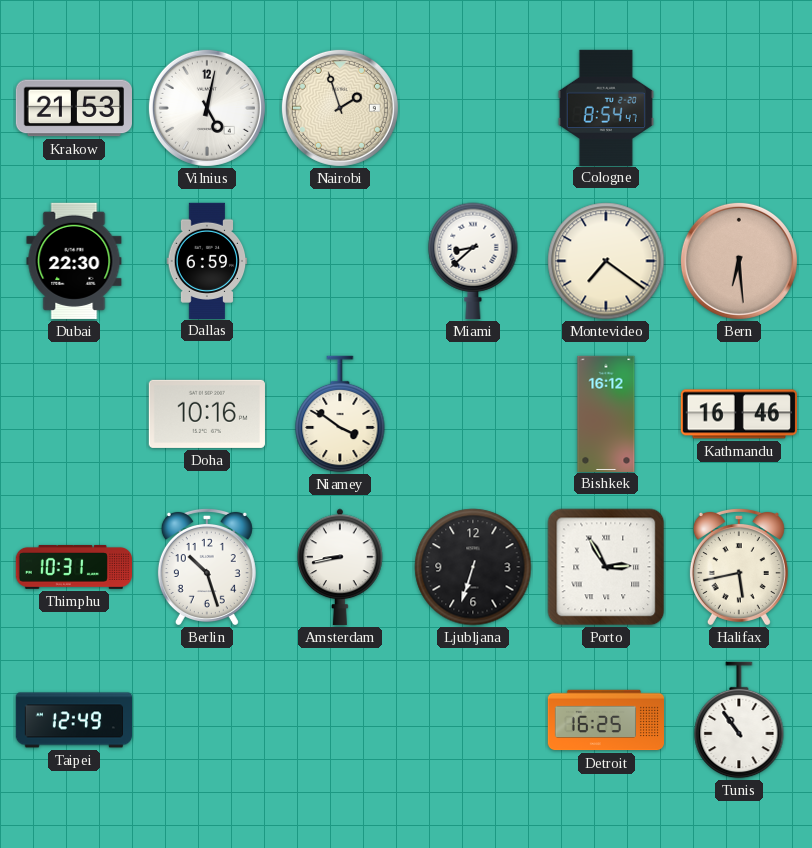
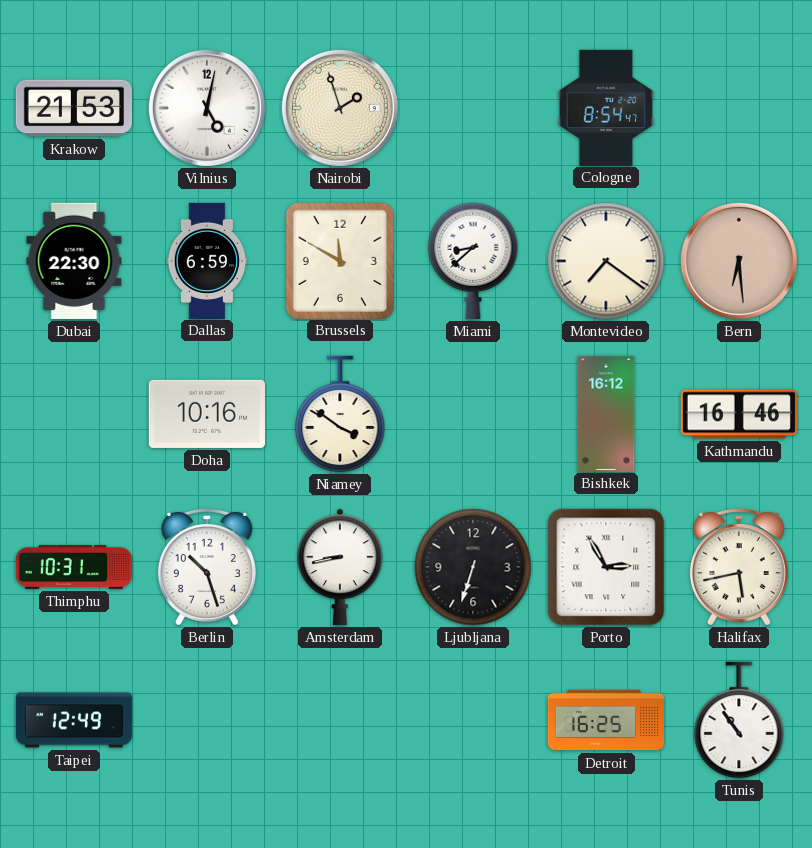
Brussels: none -> 11:50
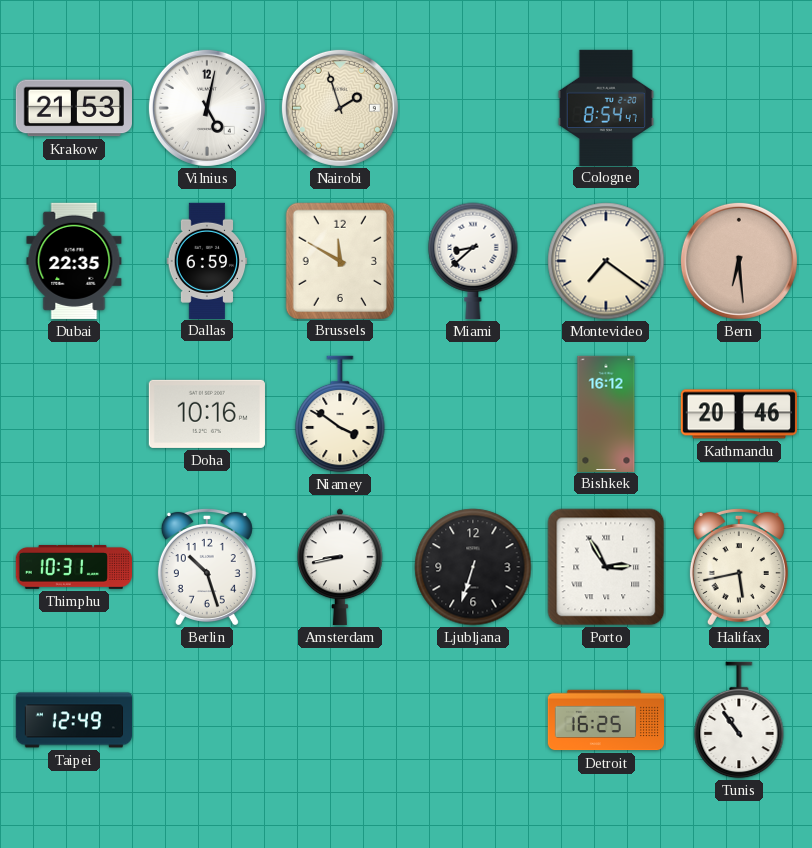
Dubai: 22:30 -> 22:35
Kathmandu: 16:46 -> 20:46
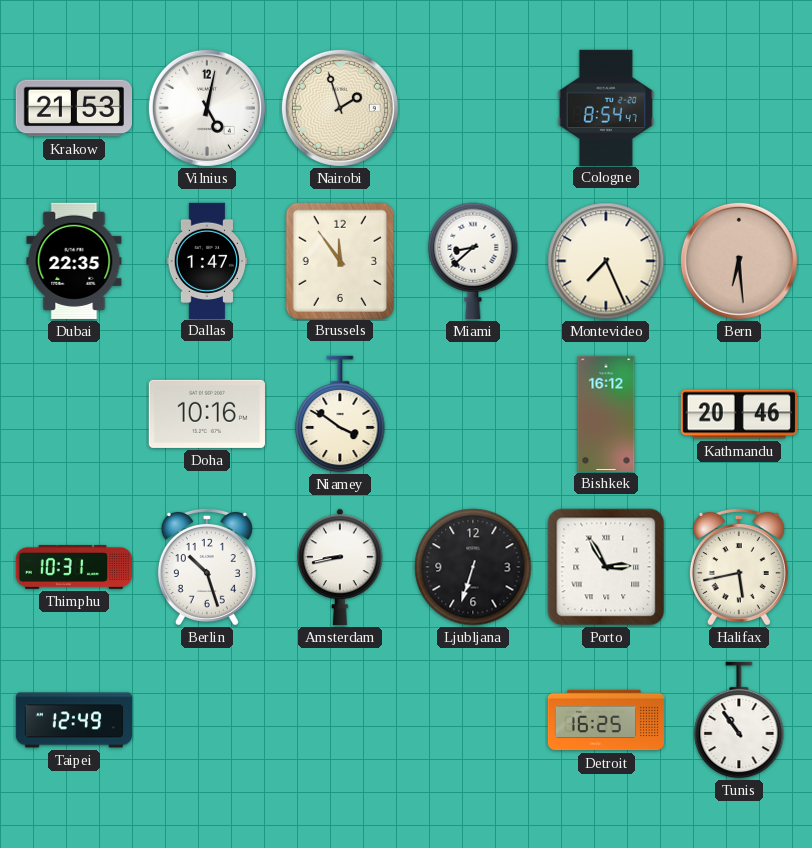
Dallas: 6:59 -> 1:47
Brussels: 11:50 -> 11:54
Montevideo: 7:21 -> 7:26
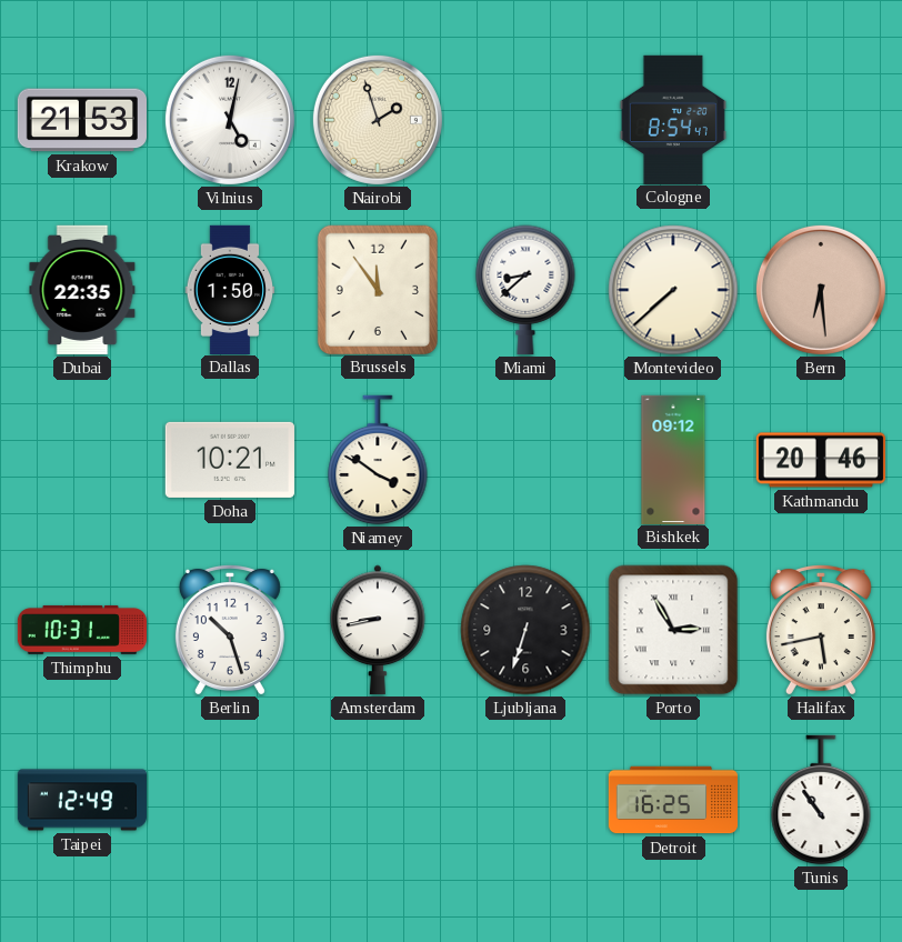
Dallas: 1:47 -> 1:50
Montevideo: 7:26 -> 7:38
Doha: 10:16 -> 10:21
Bishkek: 16:12 -> 09:12
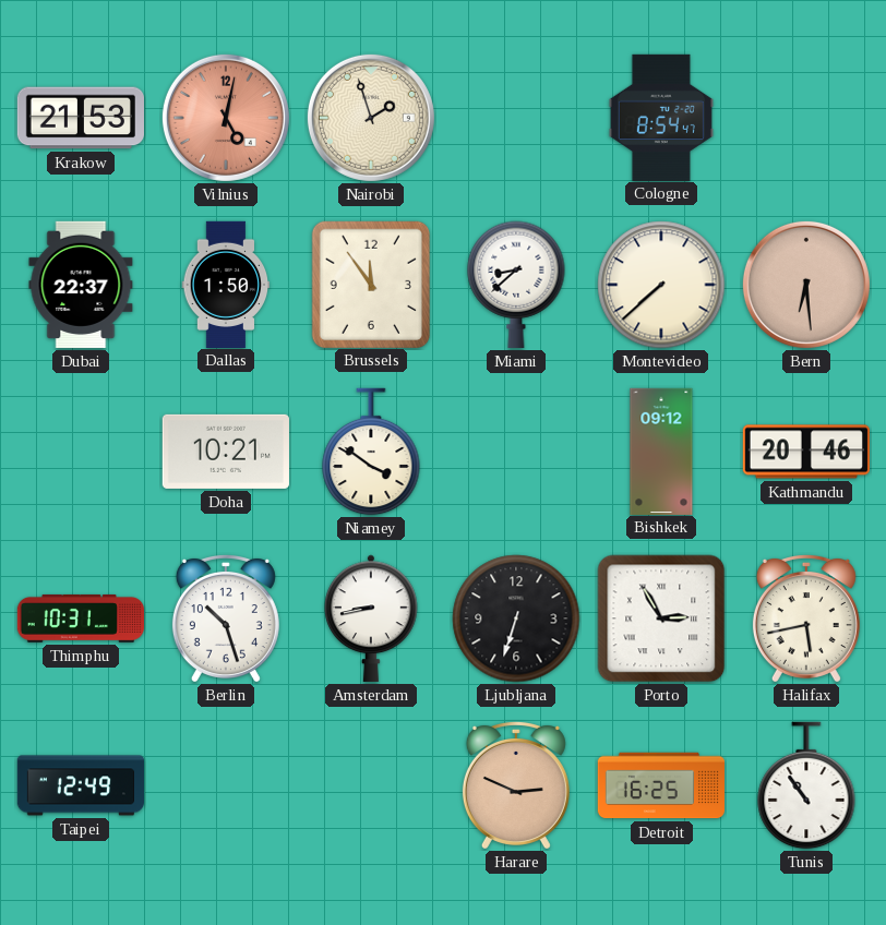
Vilnius dial: white -> salmon
Dubai: 22:35 -> 22:37
Harare: none -> 2:49
